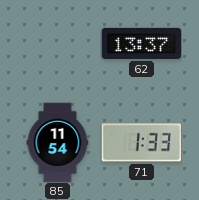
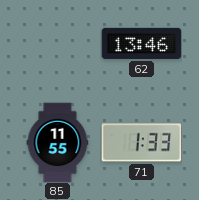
62: 13:37 -> 13:46
85: 11:54 -> 11:55
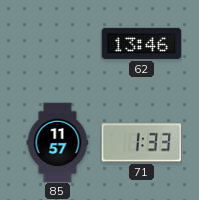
85: 11:55 -> 11:57
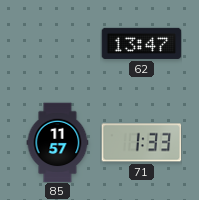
62: 13:46 -> 13:47
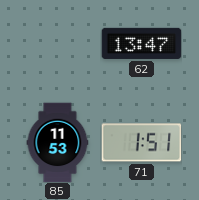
85: 11:57 -> 11:53
71: 1:33 -> 1:51
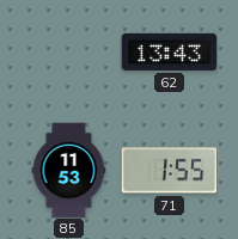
62: 13:47 -> 13:43
71: 1:51 -> 1:55
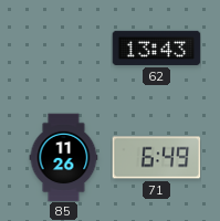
85: 11:53 -> 11:26
71: 1:55 -> 6:49
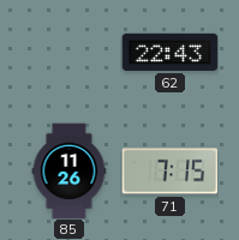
62: 13:43 -> 22:43
71: 6:49 -> 7:15
